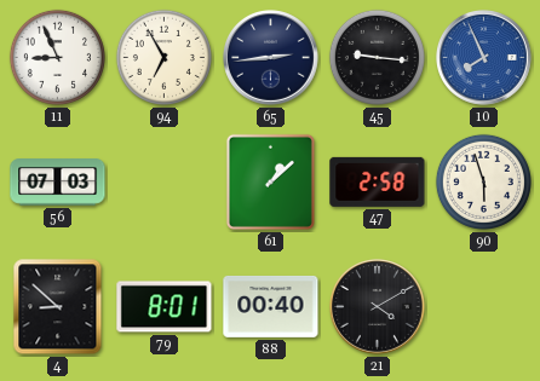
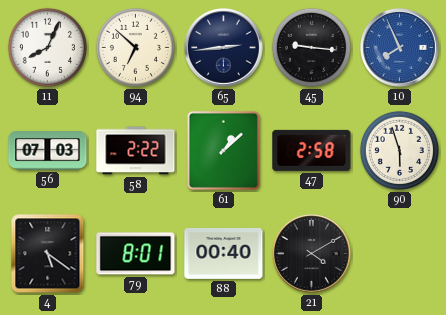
11: 8:56 -> 8:04
94: 6:55 -> 6:52
58: none -> 2:22
4: 8:52 -> 5:21
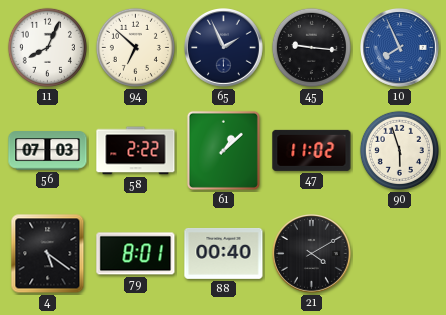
65: 2:44 -> 1:56
47: 2:58 -> 11:02
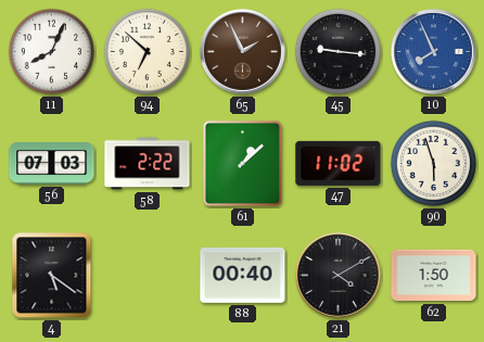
65 dial: navy -> brown
79: 8:01 -> none
62: none -> 1:50
